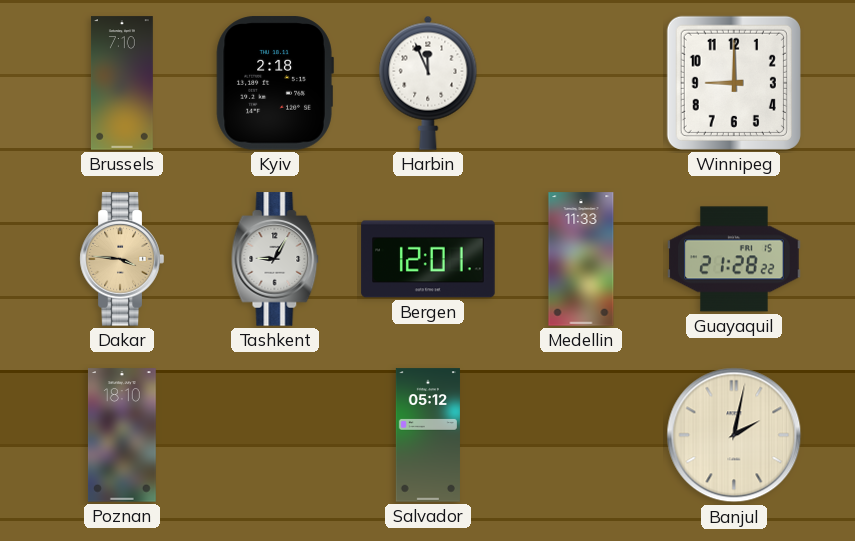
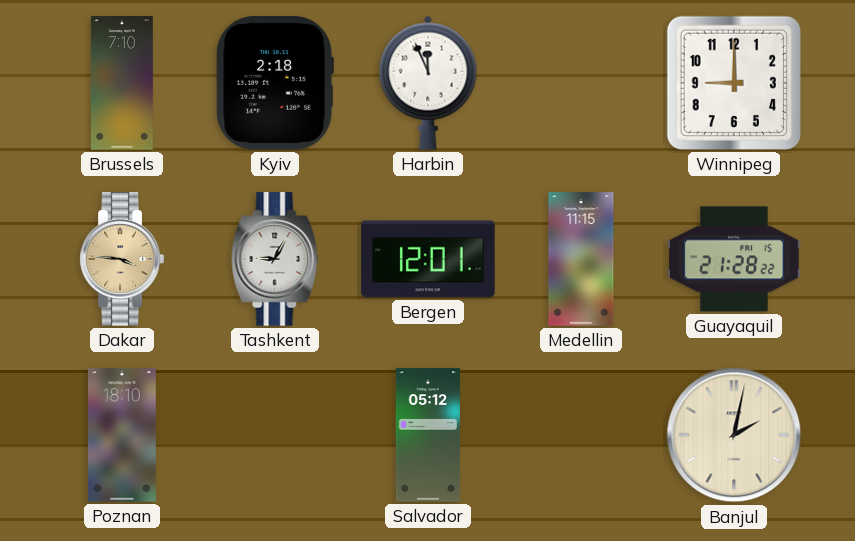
Medellin: 11:33 -> 11:15
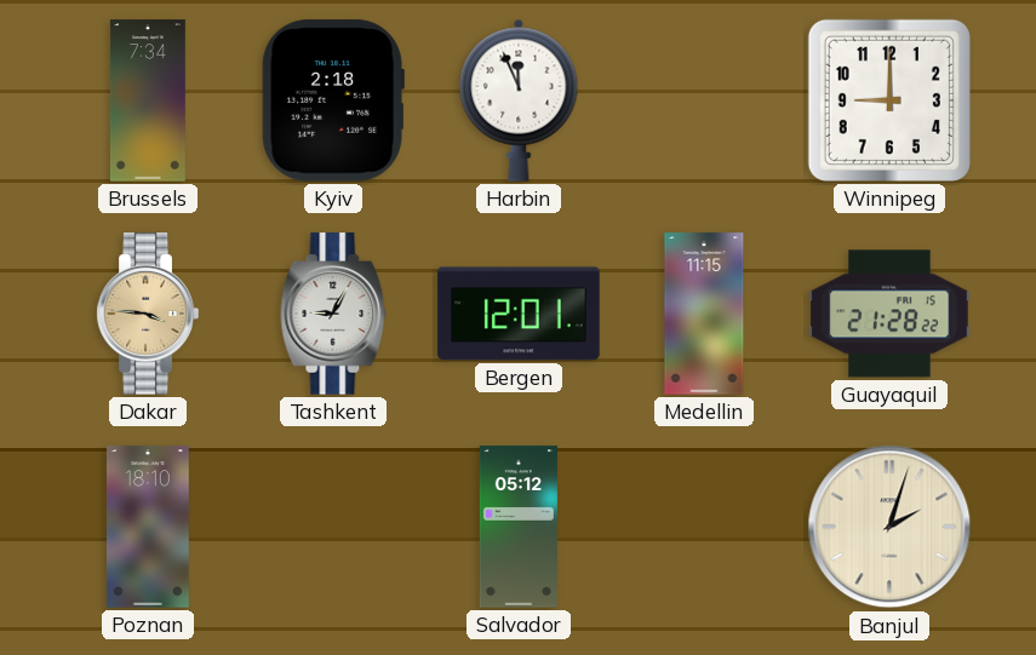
Brussels: 7:10 -> 7:34
Banjul: 2:02 -> 2:03
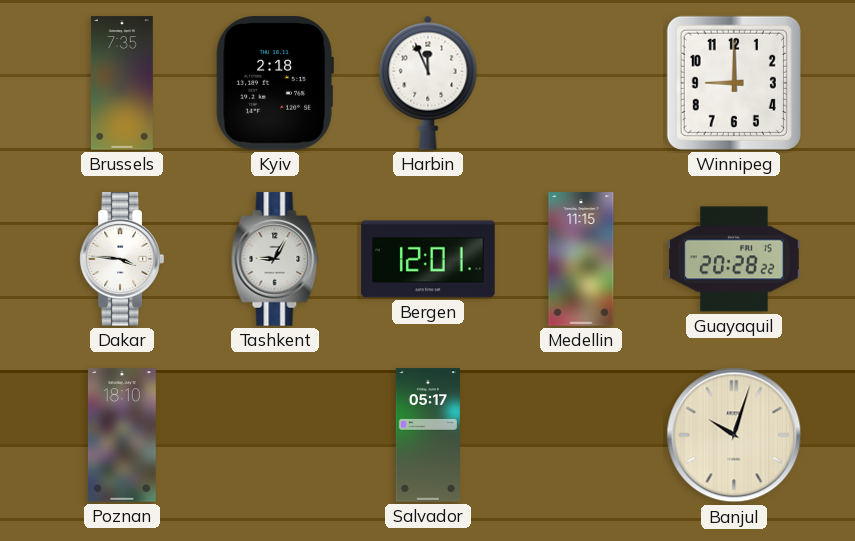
Brussels: 7:34 -> 7:35
Dakar dial: champagne -> white
Guayaquil: 21:28 -> 20:28
Salvador: 05:12 -> 05:17
Banjul: 2:03 -> 10:03
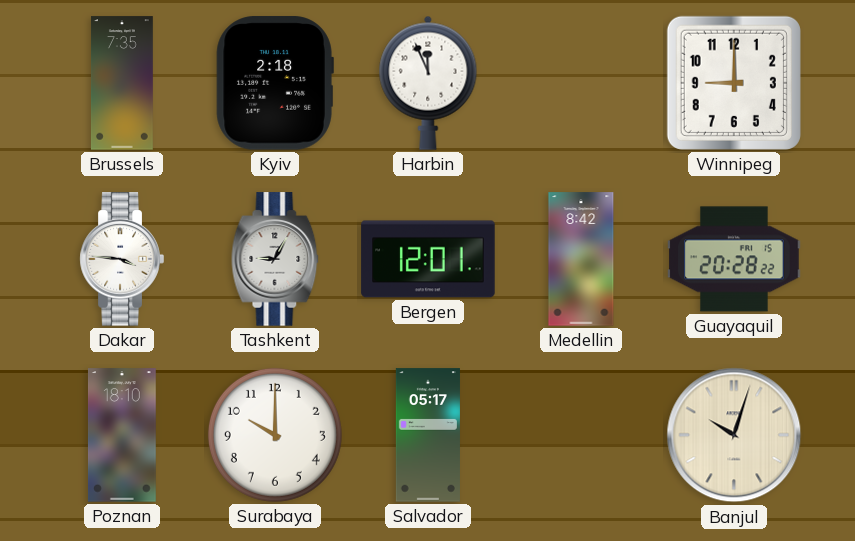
Medellin: 11:15 -> 8:42
Surabaya: none -> 10:00
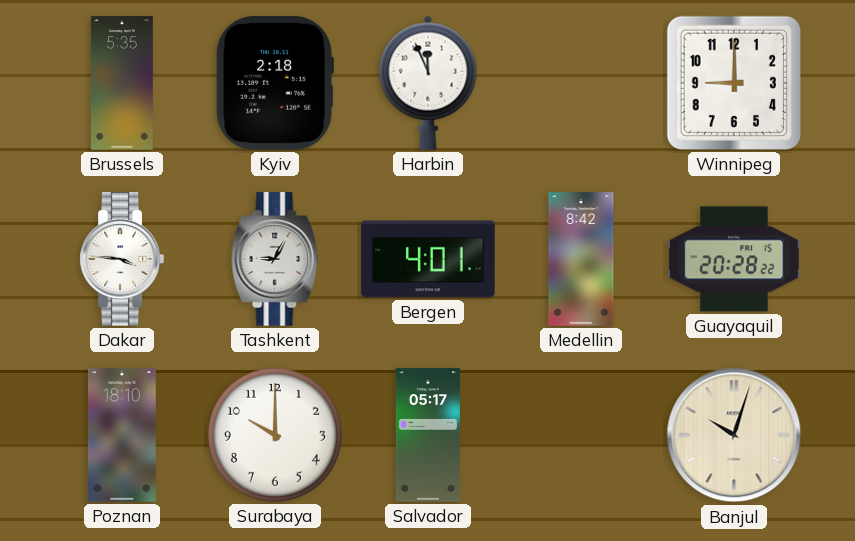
Brussels: 7:35 -> 5:35
Bergen: 12:01 -> 4:01
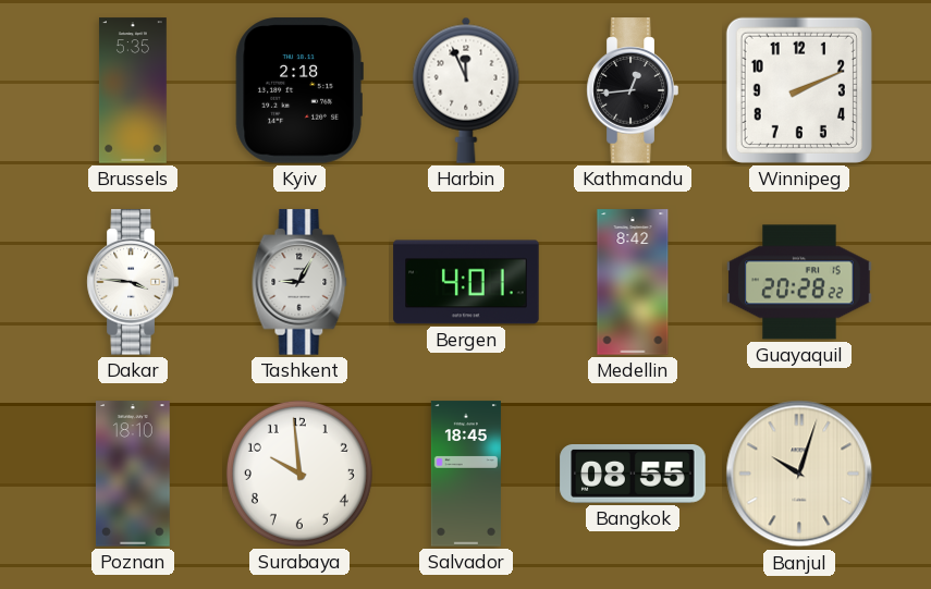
Kathmandu: none -> 12:44
Winnipeg: 9:00 -> 2:11
Surabaya: 10:00 -> 9:59
Salvador: 05:17 -> 18:45
Bangkok: none -> 08:55
